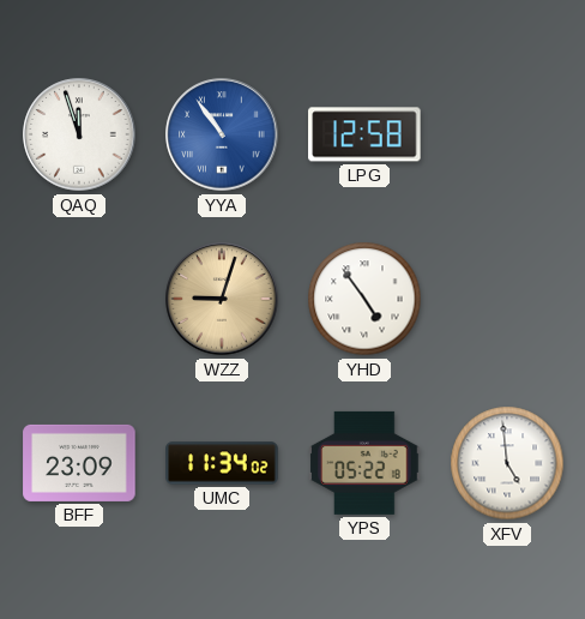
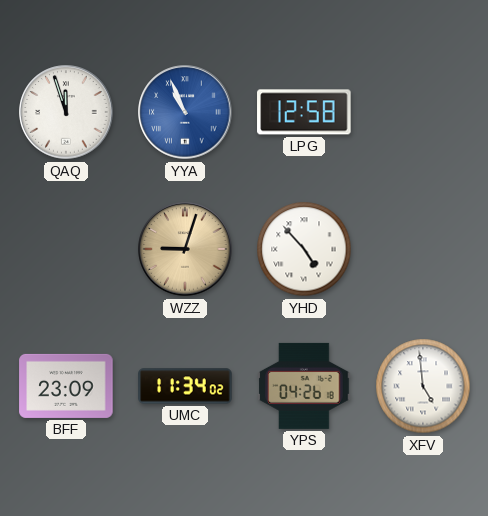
YYA: 10:54 -> 10:56
YHD: 4:54 -> 4:53
YPS: 05:22 -> 04:26
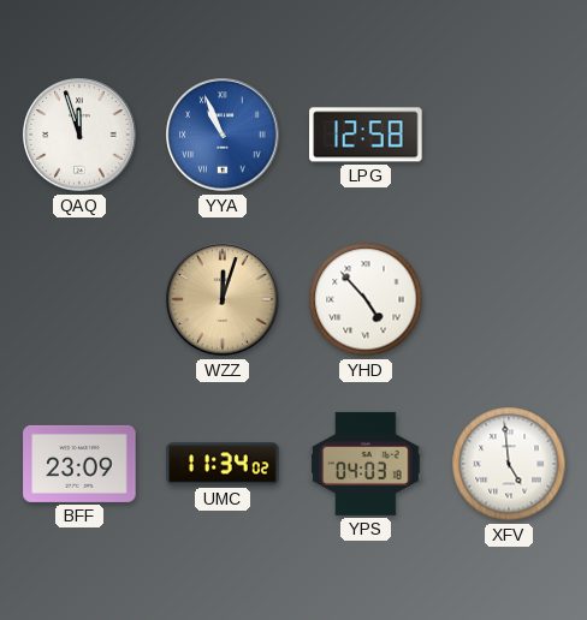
WZZ: 9:03 -> 12:03
YPS: 04:26 -> 04:03
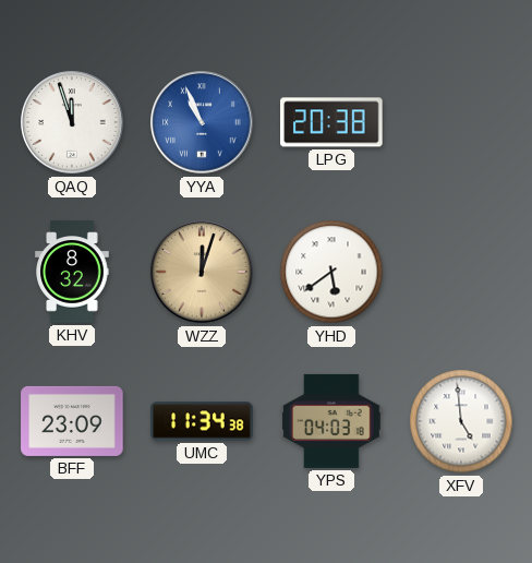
LPG: 12:58 -> 20:38
KHV: none -> 8:32
YHD: 4:53 -> 5:39
UMC: 11:34:02 -> 11:34:38
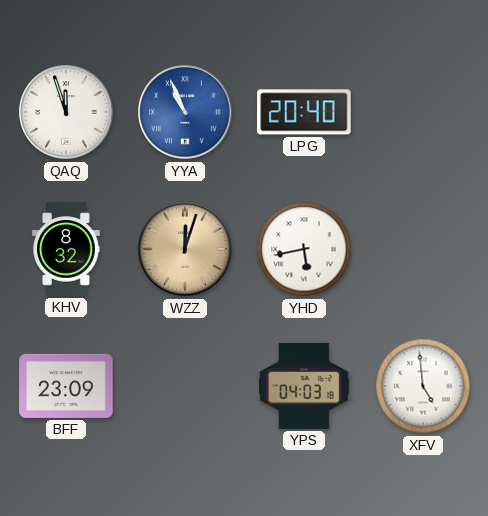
LPG: 20:38 -> 20:40
YHD: 5:39 -> 5:43
UMC: 11:34 -> none
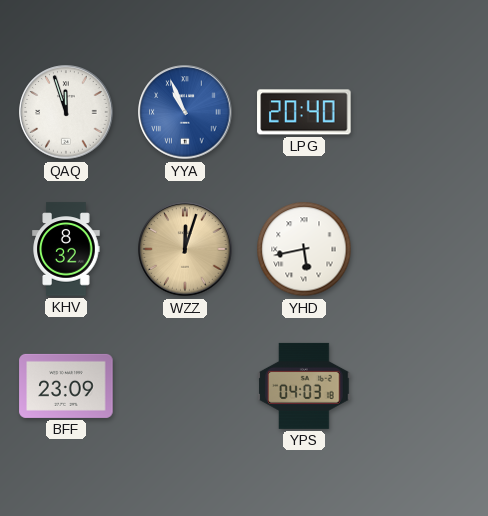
XFV: 4:59 -> none
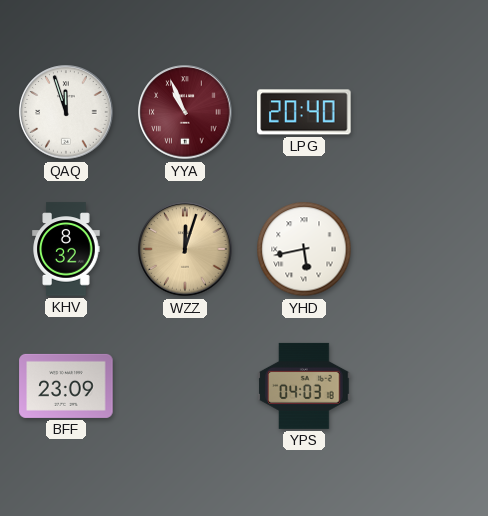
YYA dial: blue -> burgundy
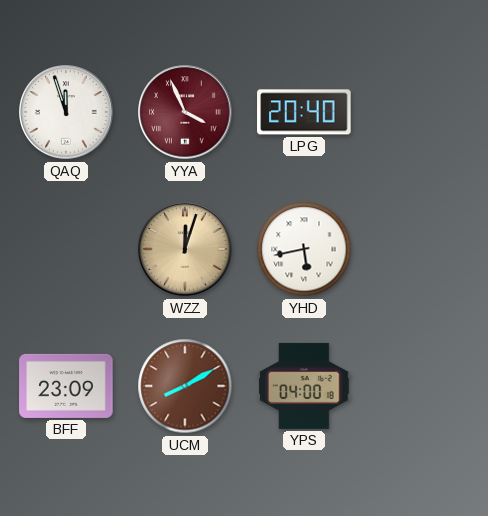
YYA: 10:56 -> 3:56
KHV: 8:32 -> none
UCM: none -> 8:10
YPS: 04:03 -> 04:00
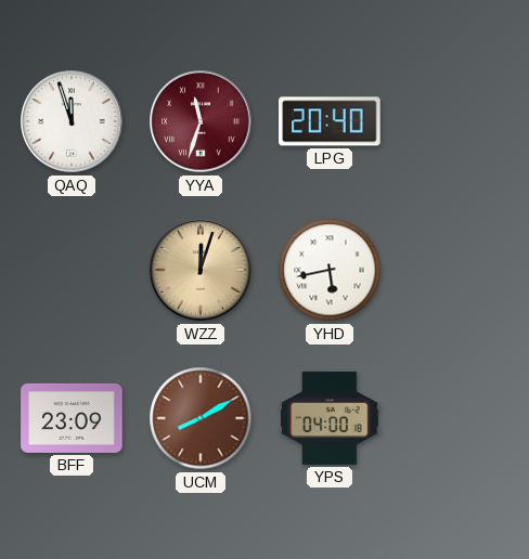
YYA: 3:56 -> 11:33
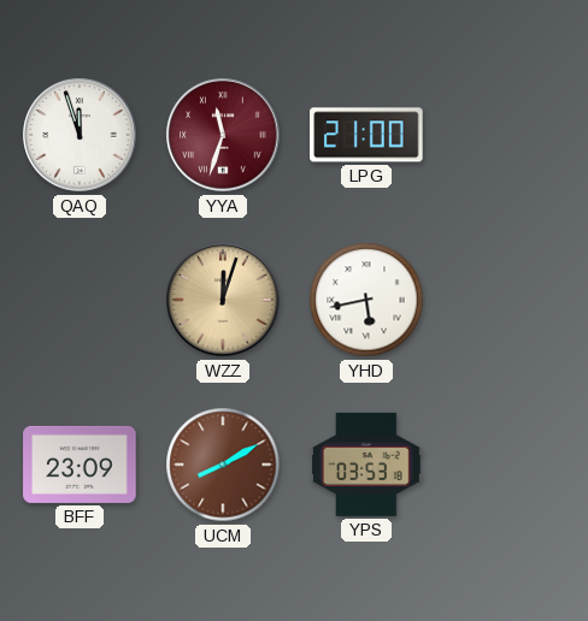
LPG: 20:40 -> 21:00
YPS: 04:00 -> 03:53
